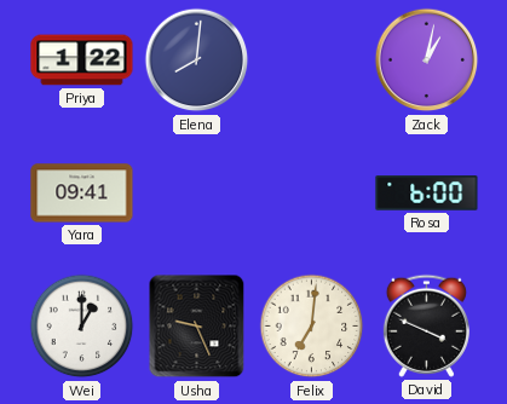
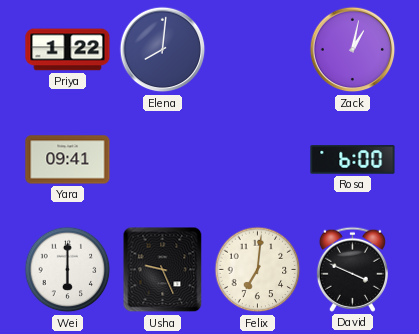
Wei: 1:00 -> 6:00
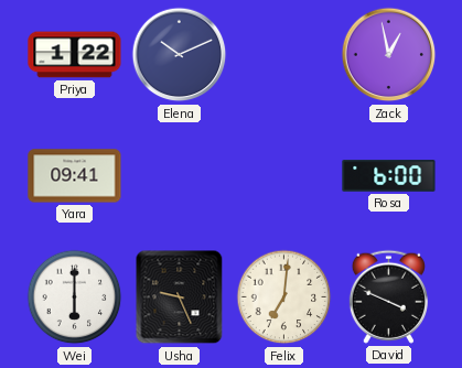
Elena: 8:01 -> 10:11
Zack: 1:02 -> 12:58
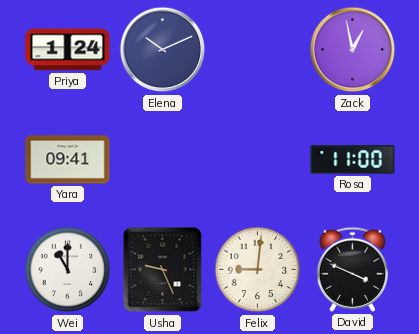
Priya: 1:22 -> 1:24
Rosa: 6:00 -> 11:00
Wei: 6:00 -> 11:00
Felix: 7:01 -> 9:01
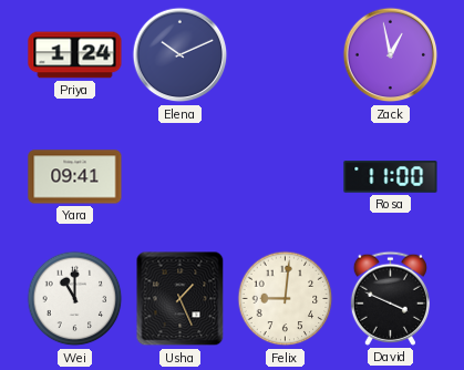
Usha: 9:26 -> 1:26
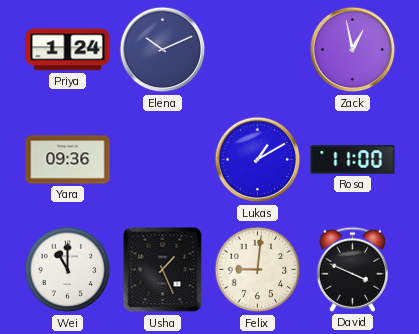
Yara: 09:41 -> 09:36
Lukas: none -> 1:10
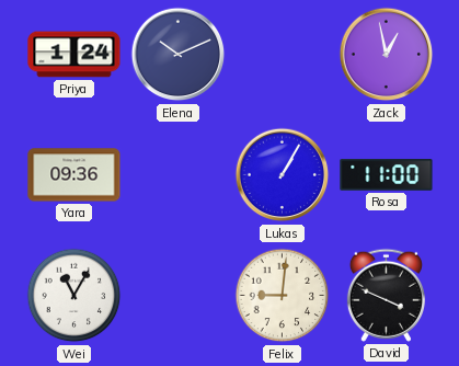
Lukas: 1:10 -> 1:05
Wei: 11:00 -> 11:05
Usha: 1:26 -> none
